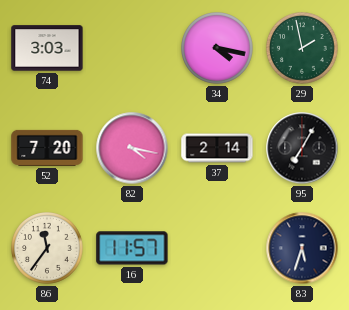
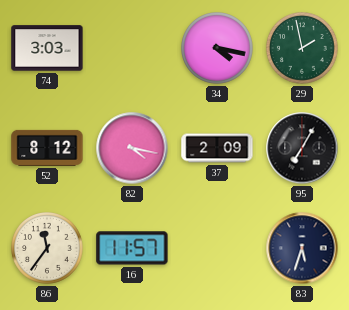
52: 7:20 -> 8:12
37: 2:14 -> 2:09
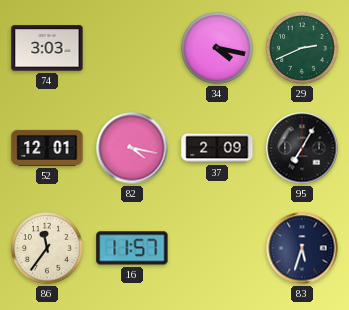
29: 1:58 -> 2:41
52: 8:12 -> 12:01
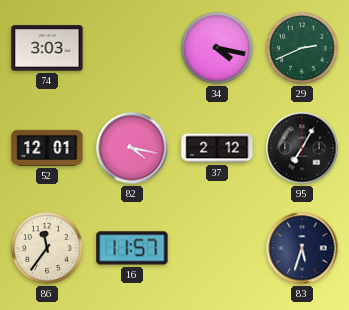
37: 2:09 -> 2:12
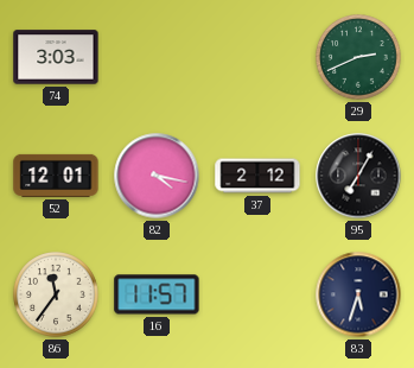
34: 4:17 -> none
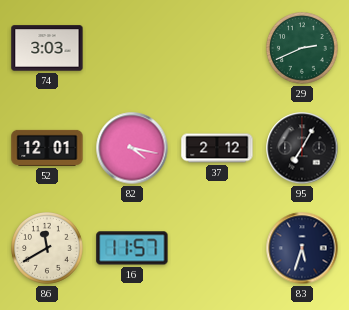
86: 11:36 -> 11:40
